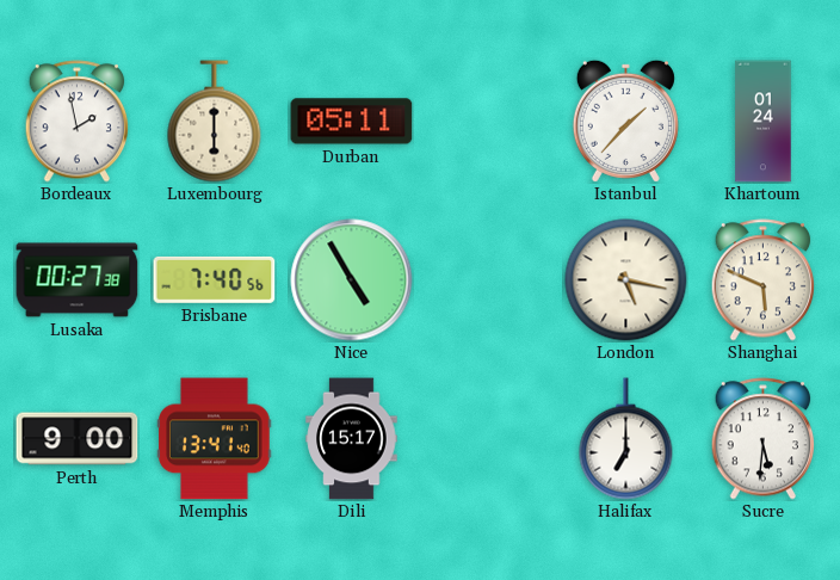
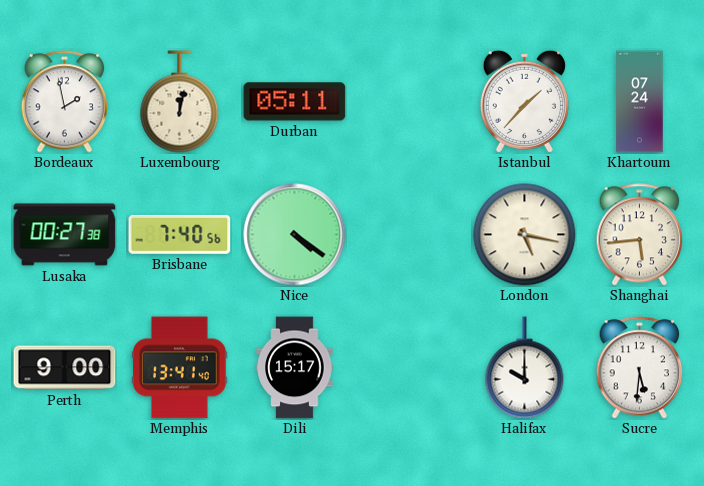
Luxembourg: 6:00 -> 12:02
Khartoum: 01:24 -> 07:24
Nice: 4:55 -> 4:21
Shanghai: 5:49 -> 5:44
Halifax: 7:00 -> 10:00
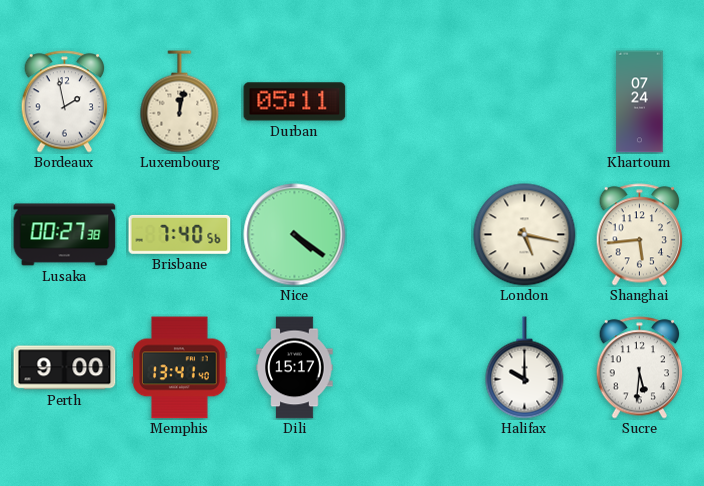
Istanbul: 1:37 -> none
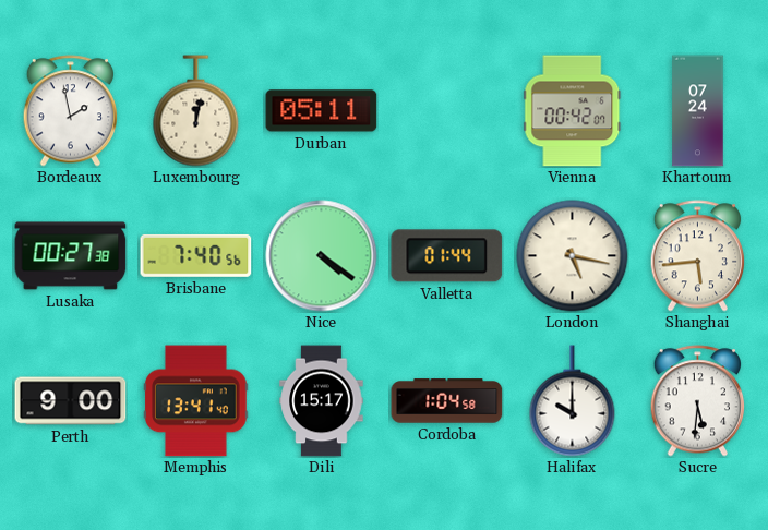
Vienna: none -> 00:42
Valletta: none -> 01:44
Cordoba: none -> 1:04
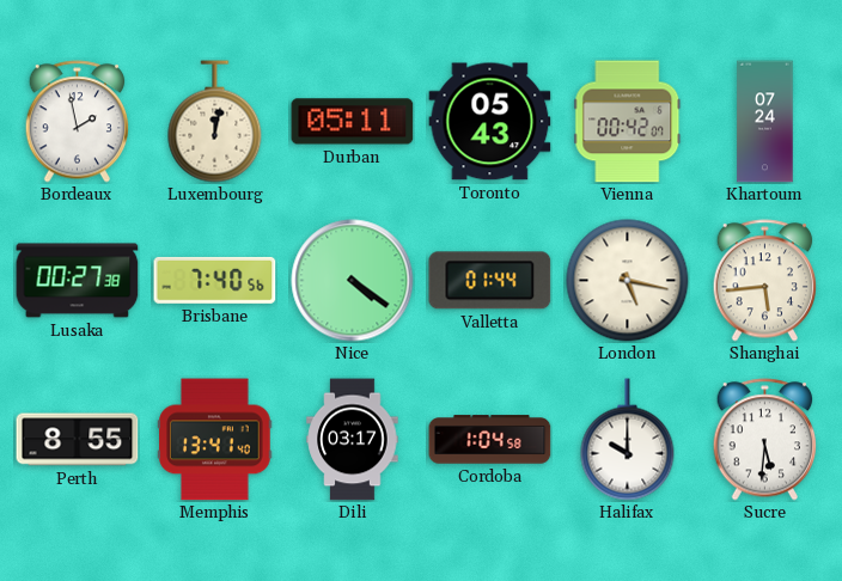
Toronto: none -> 05:43
Perth: 9:00 -> 8:55
Dili: 15:17 -> 03:17
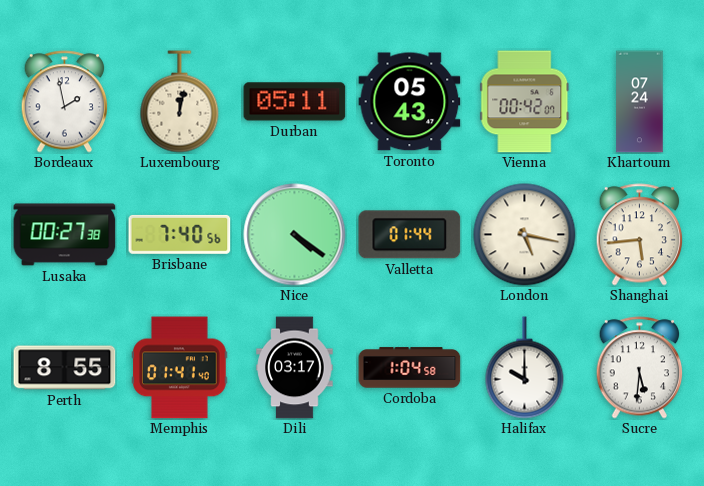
Memphis: 13:41 -> 01:41
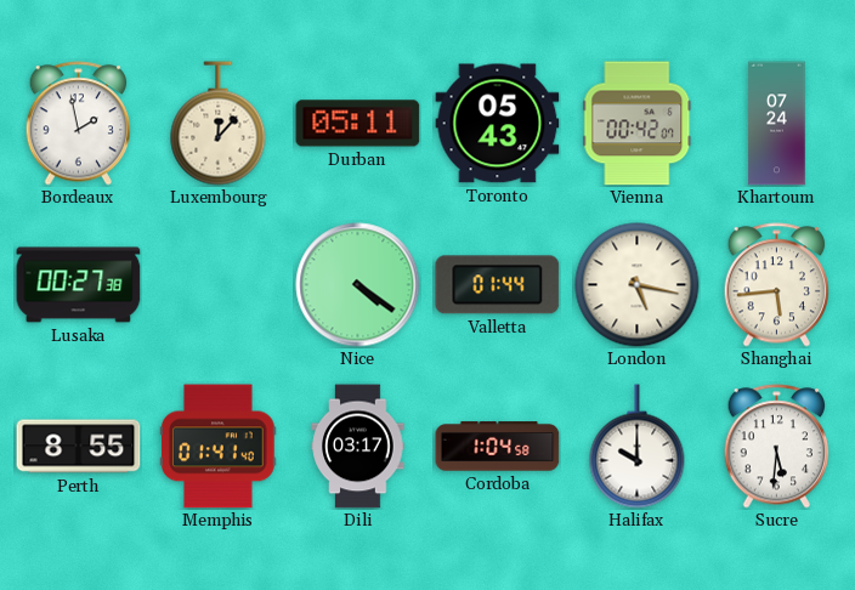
Luxembourg: 12:02 -> 12:07
Brisbane: 7:40 -> none
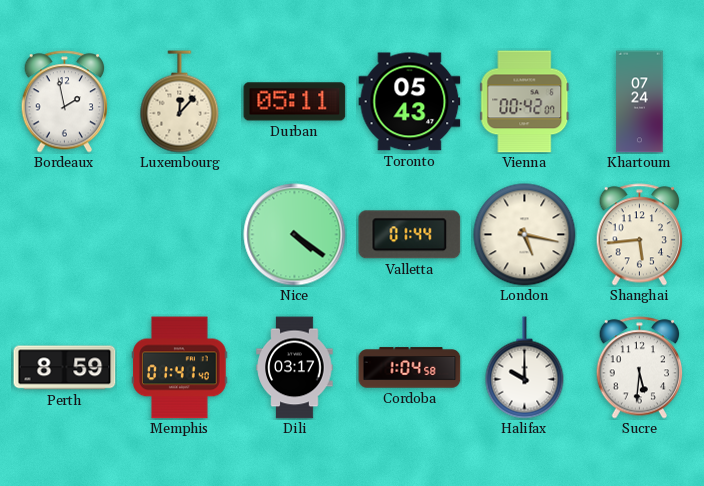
Lusaka: 00:27 -> none
Perth: 8:55 -> 8:59
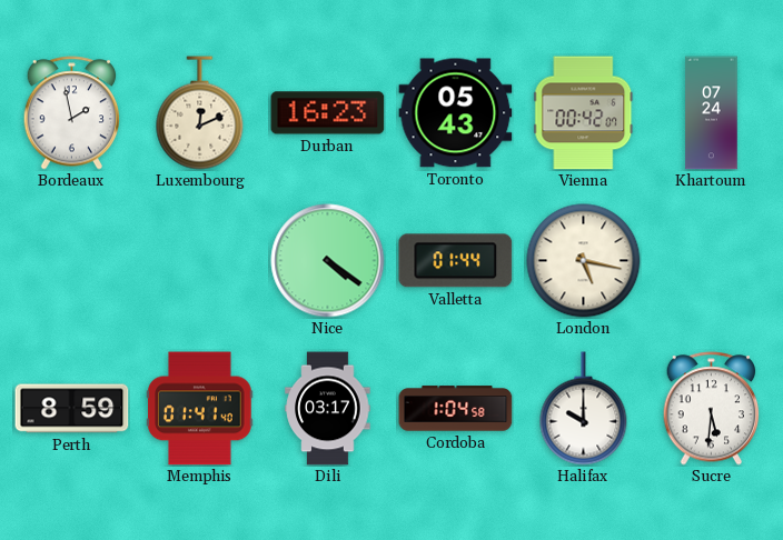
Luxembourg: 12:07 -> 12:11
Durban: 05:11 -> 16:23
Shanghai: 5:44 -> none
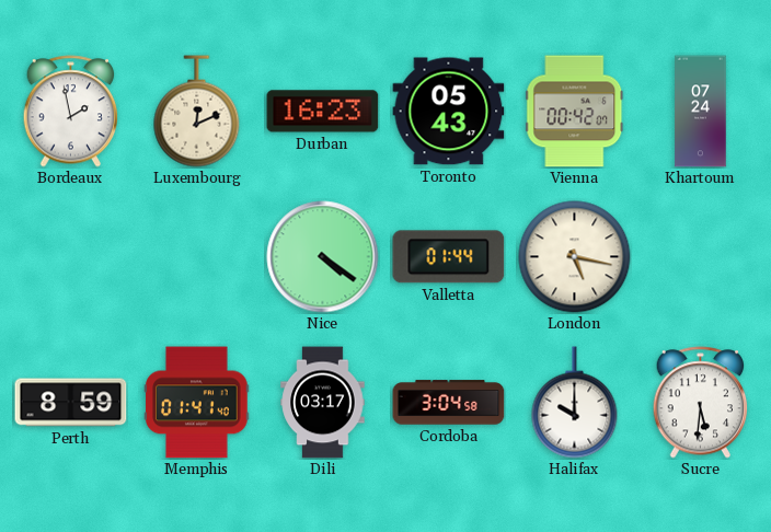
Cordoba: 1:04 -> 3:04
